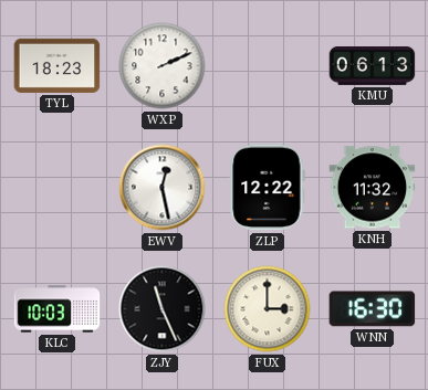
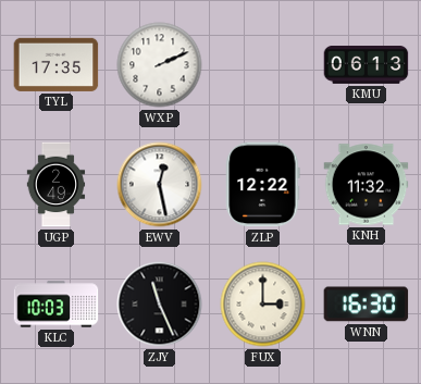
TYL: 18:23 -> 17:35
UGP: none -> 2:49
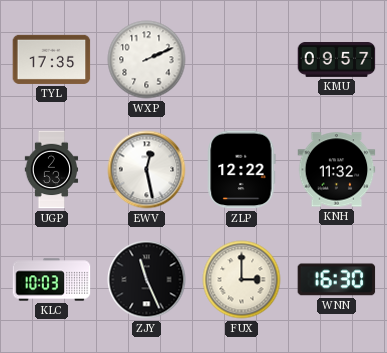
KMU: 06:13 -> 09:57
UGP: 2:49 -> 2:53
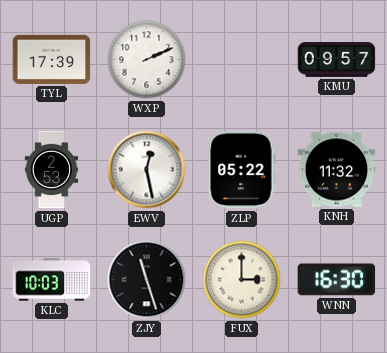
TYL: 17:35 -> 17:39
ZLP: 12:22 -> 05:22
ZJY: 11:26 -> 11:27
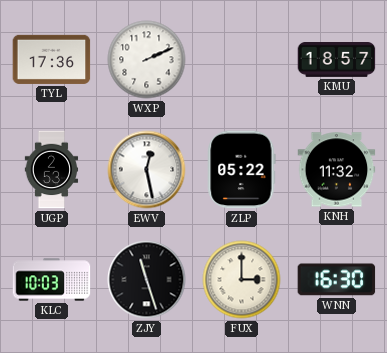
TYL: 17:39 -> 17:36
KMU: 09:57 -> 18:57
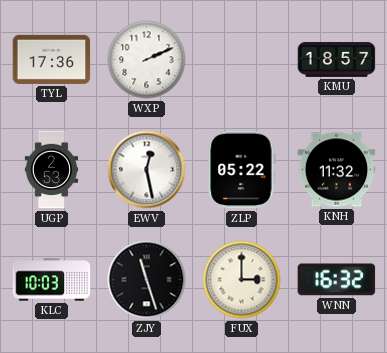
WNN: 16:30 -> 16:32
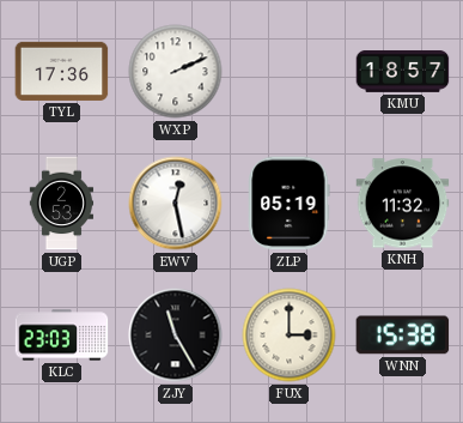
ZLP: 05:22 -> 05:19
KLC: 10:03 -> 23:03
ZJY: 11:27 -> 11:25
WNN: 16:32 -> 15:38
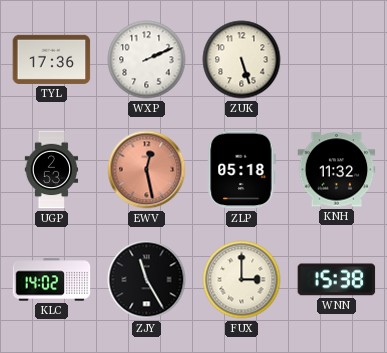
ZUK: none -> 5:27
KMU: 18:57 -> none
EWV dial: white -> salmon
ZLP: 05:19 -> 05:18
KLC: 23:03 -> 14:02
